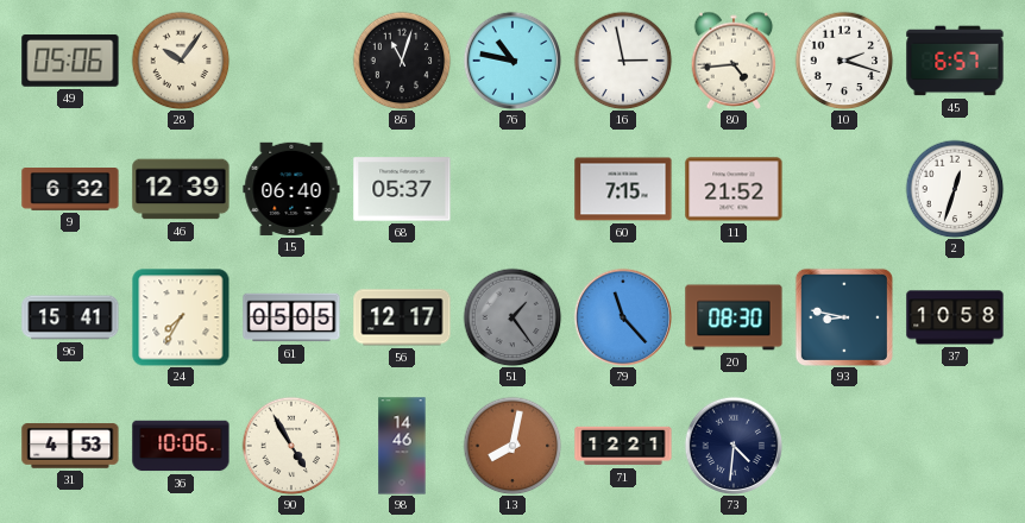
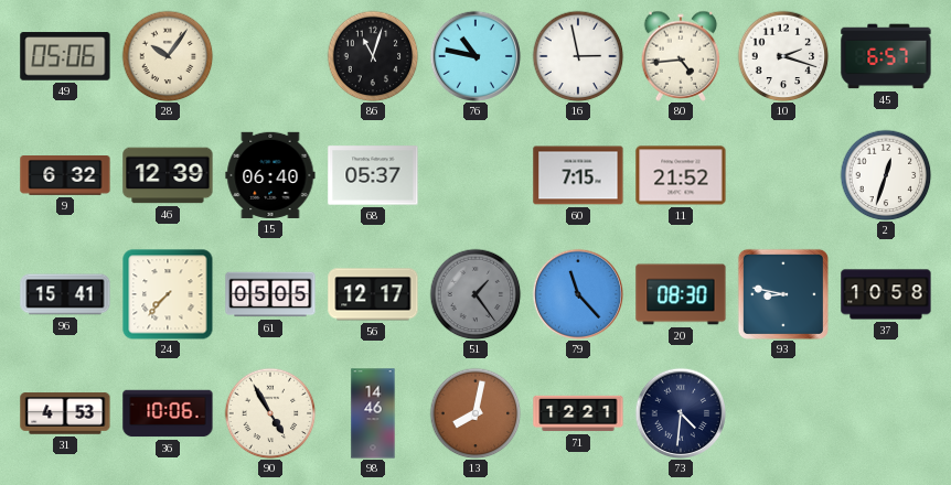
24: 7:35 -> 7:37
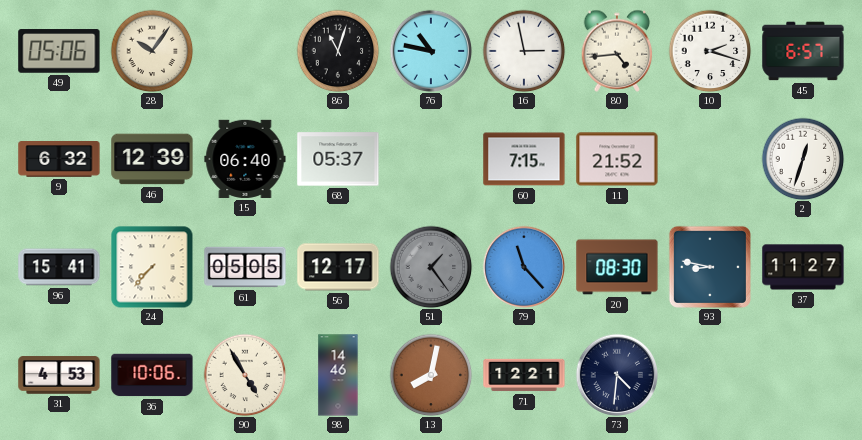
37: 10:58 -> 11:27
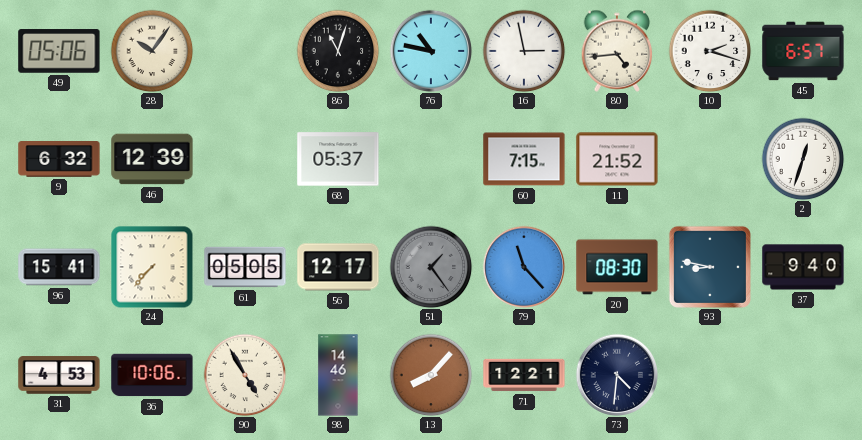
15: 06:40 -> none
37: 11:27 -> 9:40
13: 8:02 -> 8:07
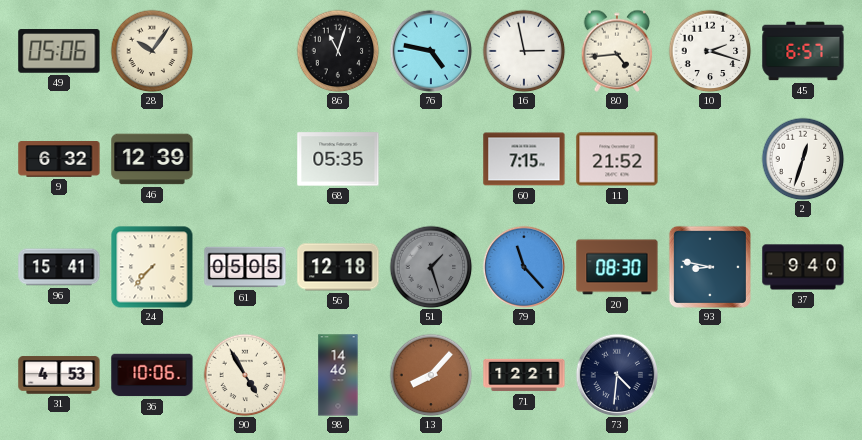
76: 10:47 -> 4:47
68: 05:37 -> 05:35
56: 12:17 -> 12:18
51: 1:24 -> 1:27
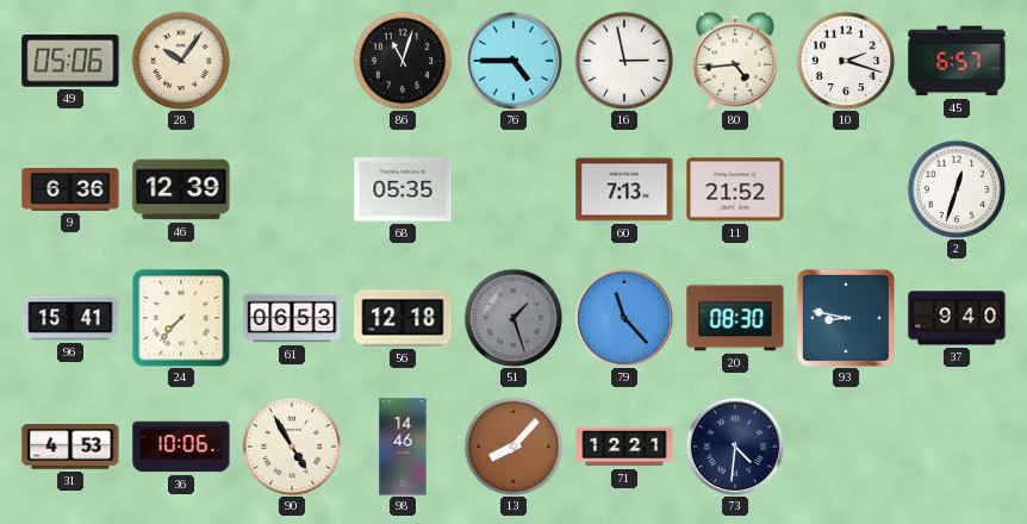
76: 4:47 -> 4:45
9: 6:32 -> 6:36
60: 7:15 -> 7:13
61: 05:05 -> 06:53
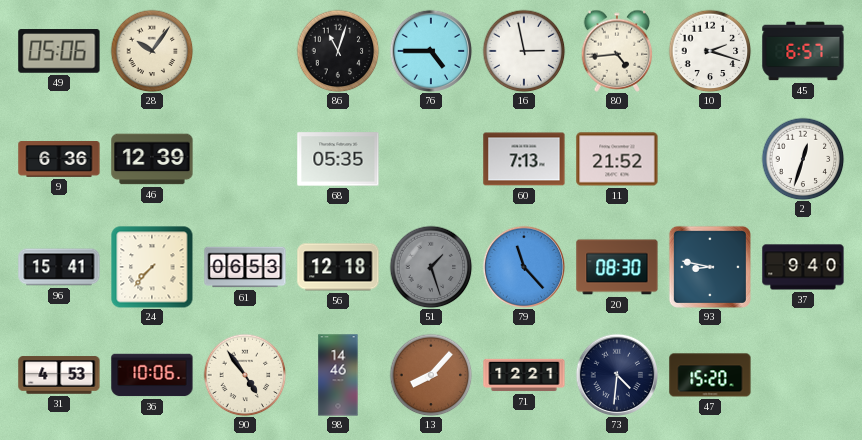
90: 4:55 -> 4:54
47: none -> 15:20
